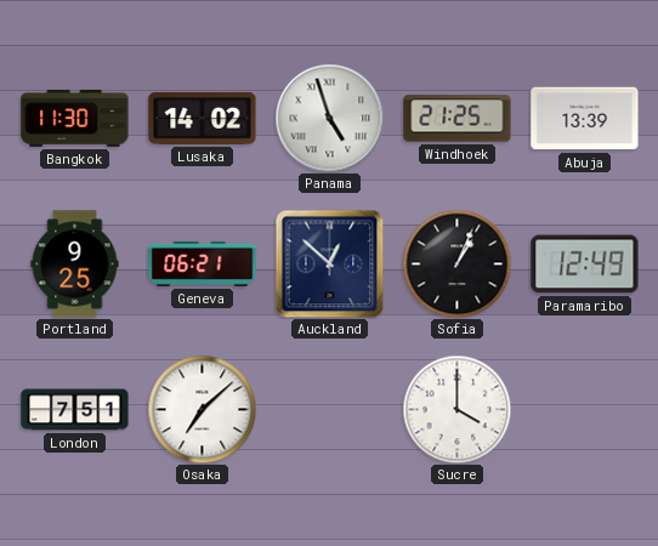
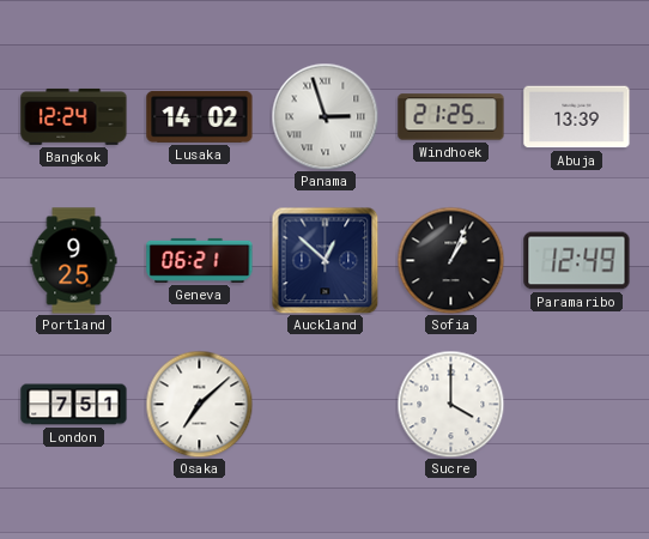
Bangkok: 11:30 -> 12:24
Panama: 4:57 -> 2:57
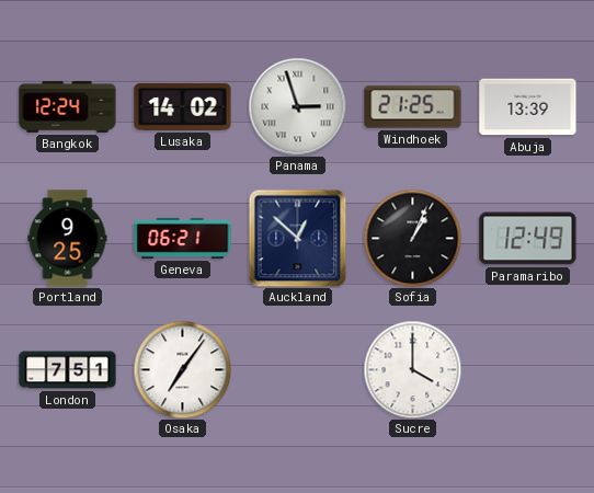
Osaka: 7:08 -> 7:06
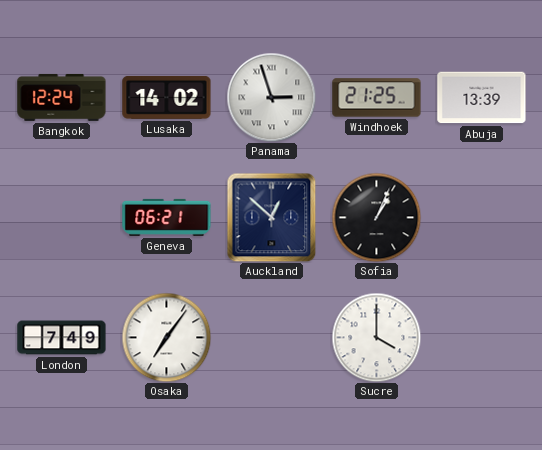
Portland: 9:25 -> none
Paramaribo: 12:49 -> none
London: 7:51 -> 7:49
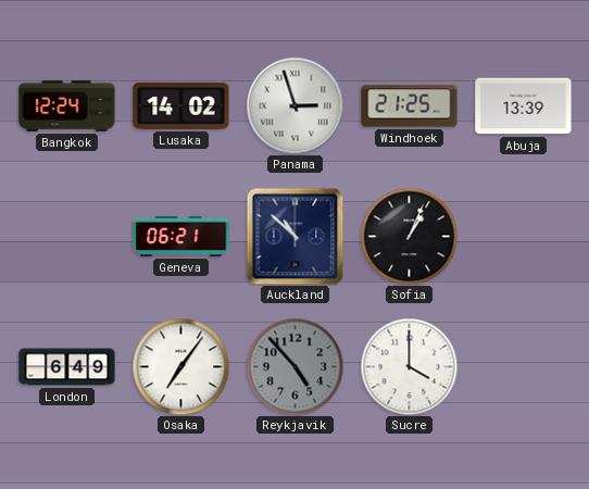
Auckland: 12:52 -> 10:52
London: 7:49 -> 6:49
Reykjavik: none -> 4:53
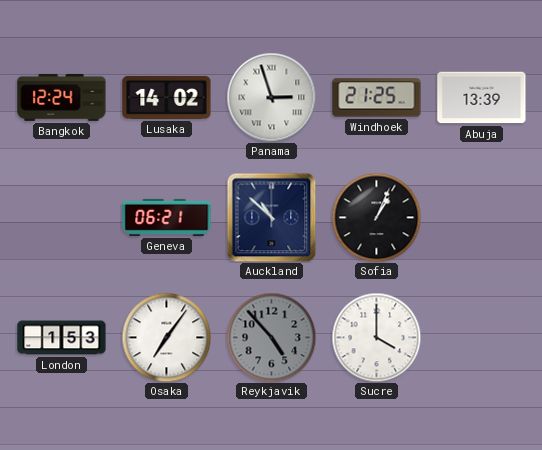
London: 6:49 -> 1:53
